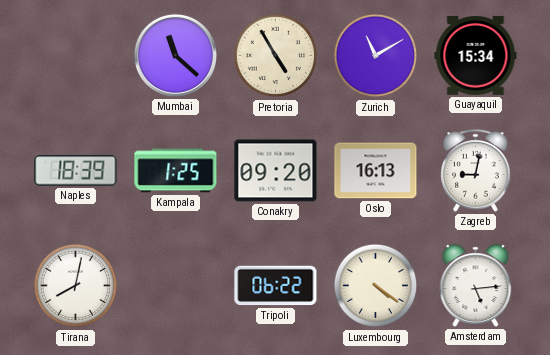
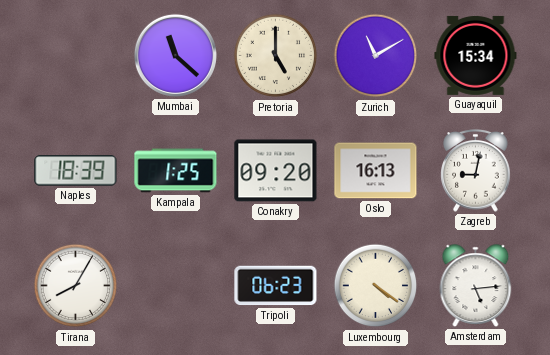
Pretoria: 4:55 -> 5:00
Tirana: 8:02 -> 8:05
Tripoli: 06:22 -> 06:23
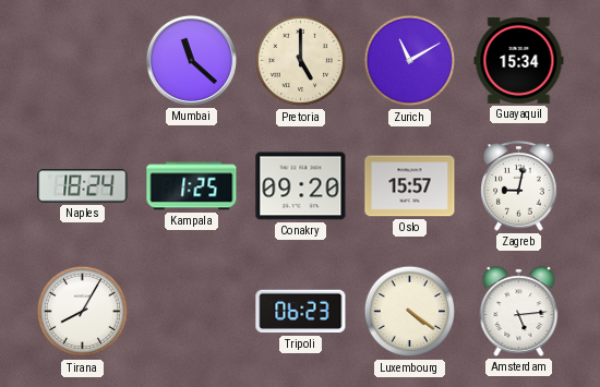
Naples: 18:39 -> 18:24
Oslo: 16:13 -> 15:57
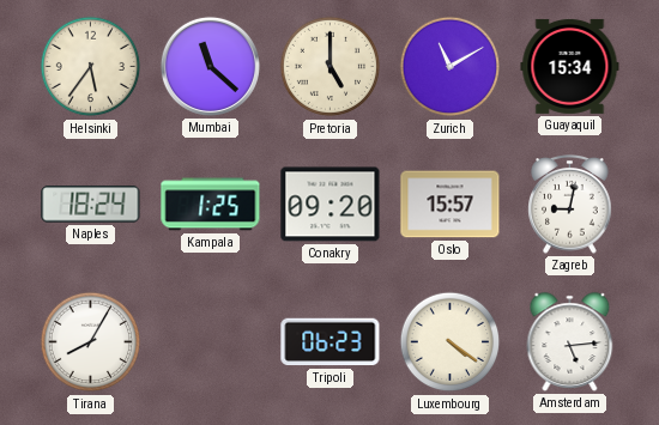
Helsinki: none -> 5:36
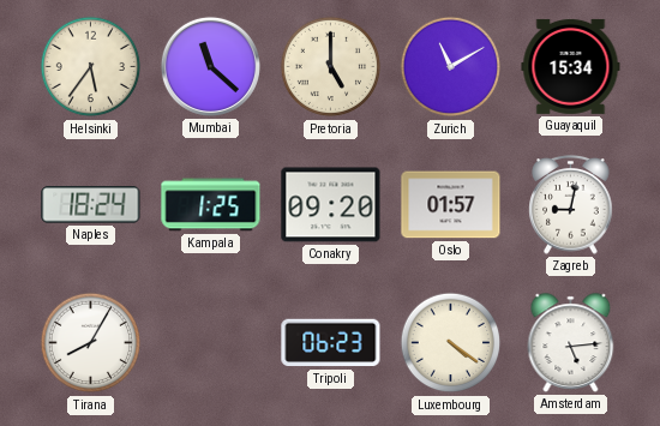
Oslo: 15:57 -> 01:57
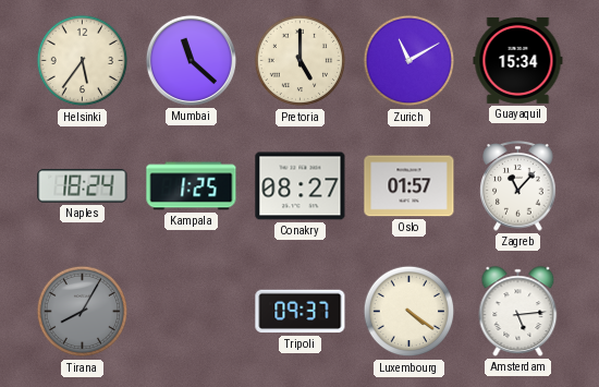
Conakry: 09:20 -> 08:27
Zagreb: 9:02 -> 11:07
Tirana dial: white -> grey
Tripoli: 06:23 -> 09:37
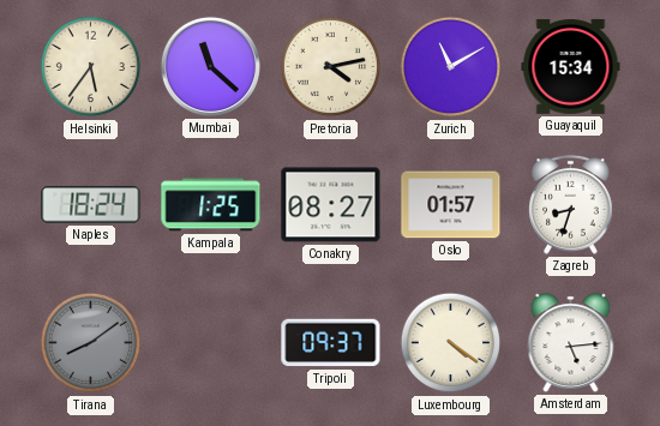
Pretoria: 5:00 -> 4:13
Zagreb: 11:07 -> 8:33
Tirana: 8:05 -> 8:09
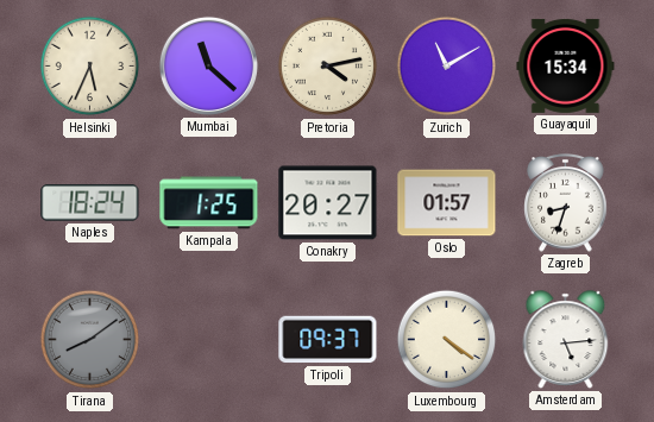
Helsinki: 5:36 -> 5:34
Conakry: 08:27 -> 20:27
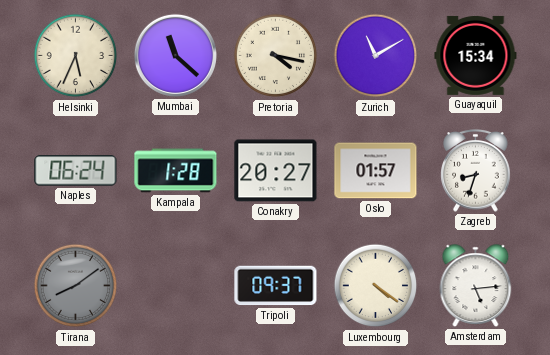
Pretoria: 4:13 -> 4:17
Naples: 18:24 -> 06:24
Kampala: 1:25 -> 1:28
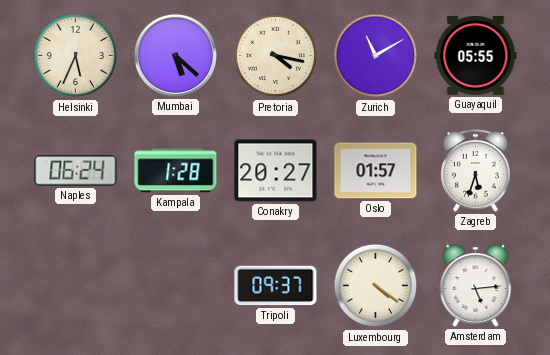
Mumbai: 11:22 -> 5:22
Guayaquil: 15:34 -> 05:55
Zagreb: 8:33 -> 5:33
Tirana: 8:09 -> none
